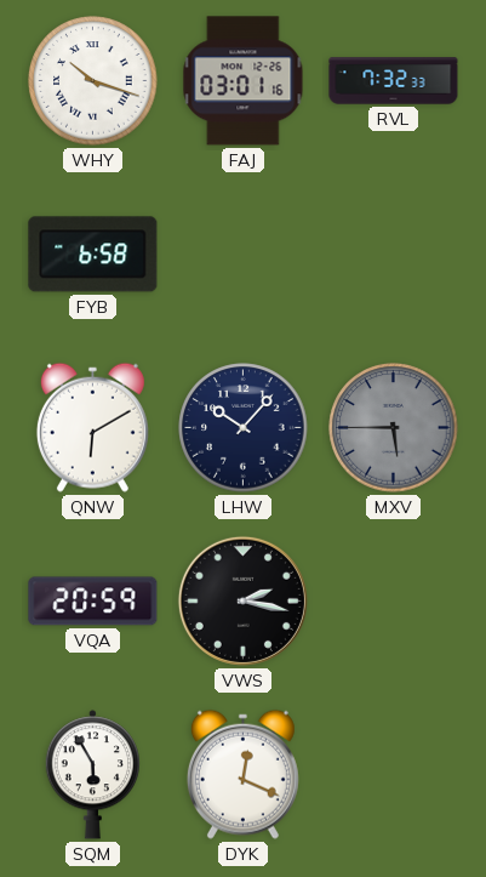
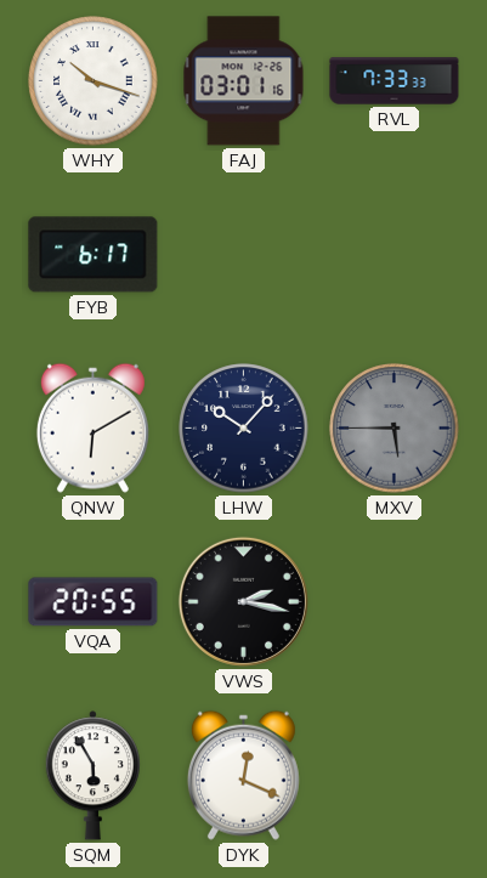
RVL: 7:32 -> 7:33
FYB: 6:58 -> 6:17
VQA: 20:59 -> 20:55
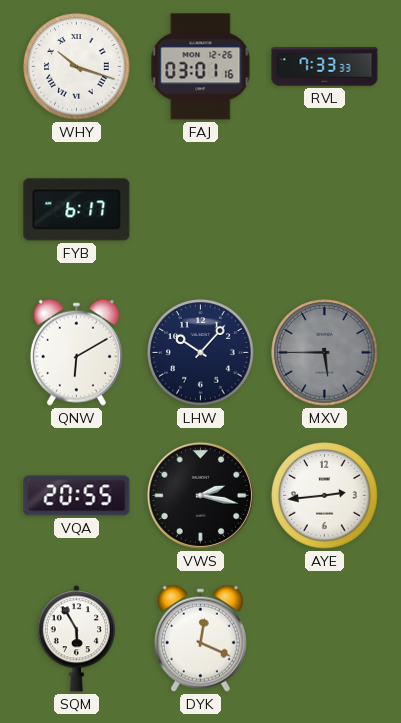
AYE: none -> 2:44
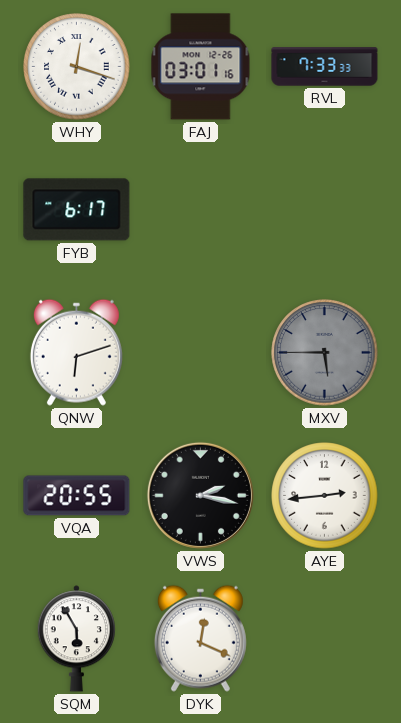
WHY: 10:18 -> 12:18
QNW: 6:10 -> 6:12
LHW: 10:07 -> none
